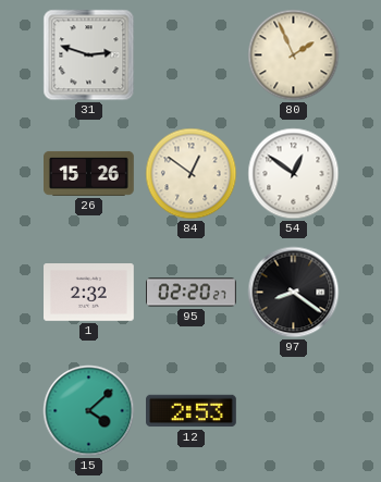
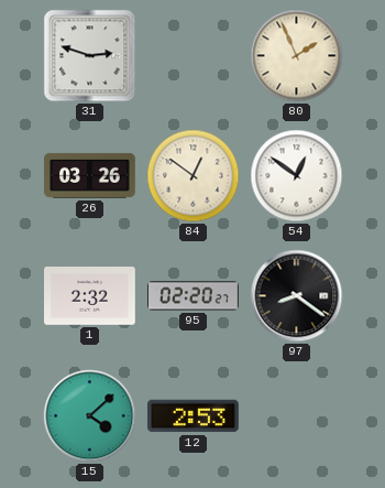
26: 15:26 -> 03:26
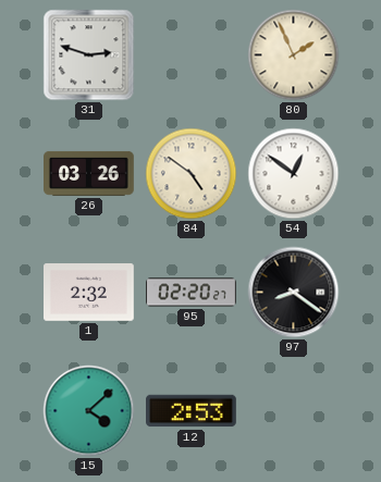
84: 12:51 -> 4:51
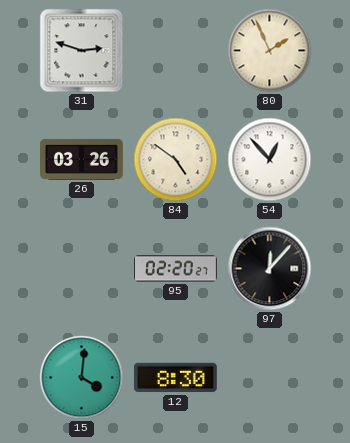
54: 12:51 -> 12:53
1: 2:32 -> none
97: 8:21 -> 12:07
15: 4:08 -> 4:01
12: 2:53 -> 8:30
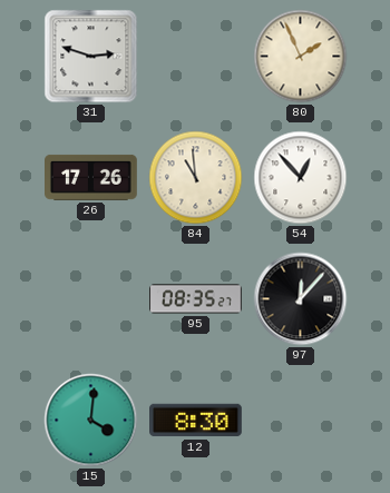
26: 03:26 -> 17:26
84: 4:51 -> 10:59
95: 02:20 -> 08:35
